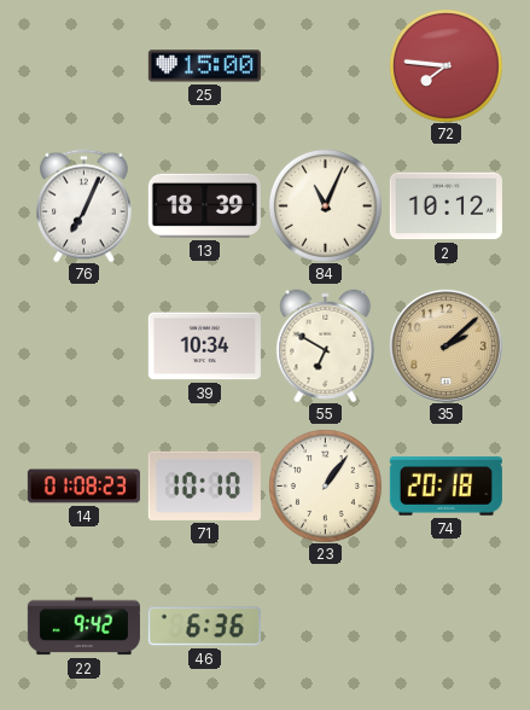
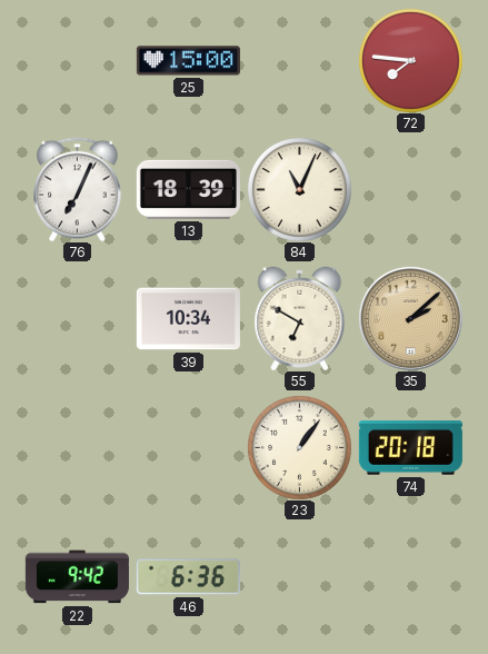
2: 10:12 -> none
14: 01:08 -> none
71: 10:10 -> none
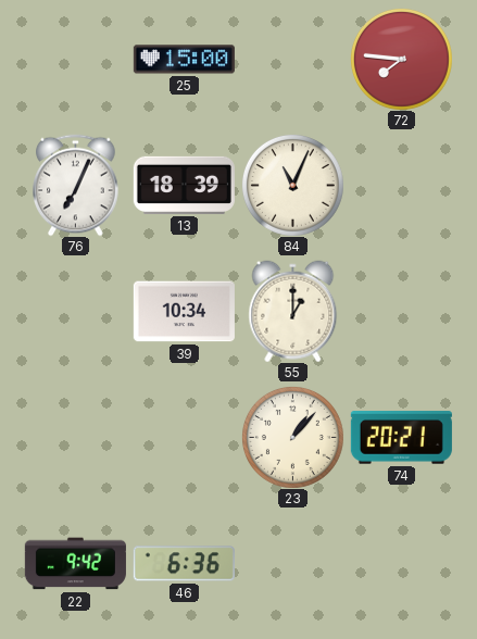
55: 6:50 -> 1:00
35: 2:08 -> none
23: 1:06 -> 1:07
74: 20:18 -> 20:21
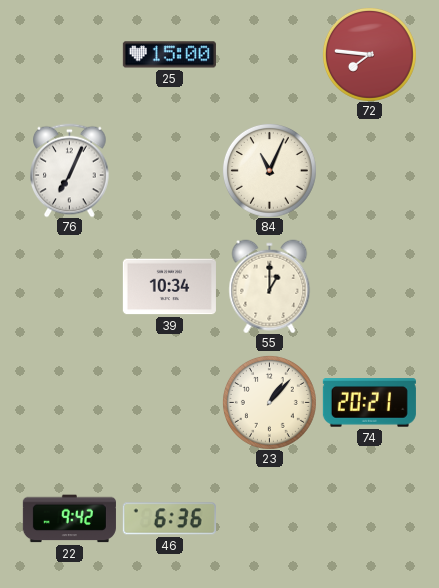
13: 18:39 -> none
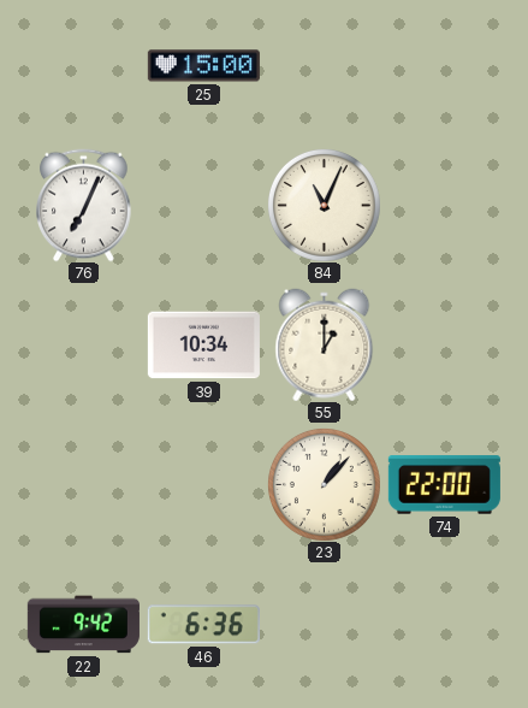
72: 7:46 -> none
74: 20:21 -> 22:00
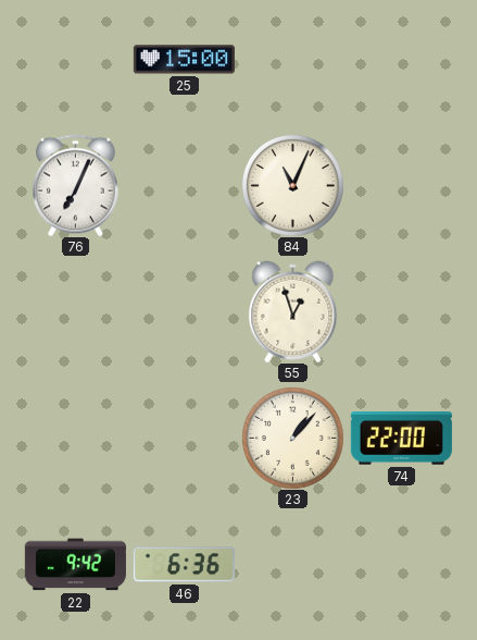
39: 10:34 -> none
55: 1:00 -> 12:57
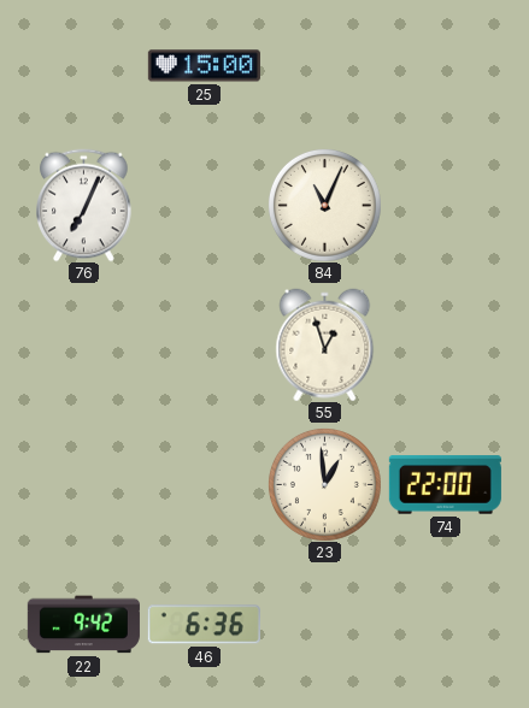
23: 1:07 -> 12:59
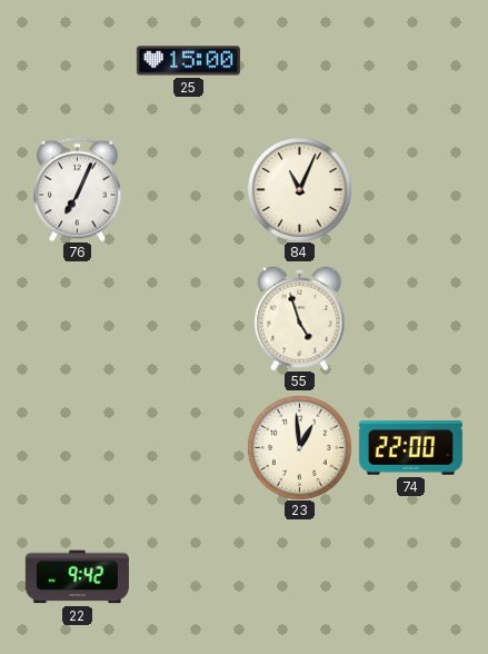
55: 12:57 -> 4:57
46: 6:36 -> none
